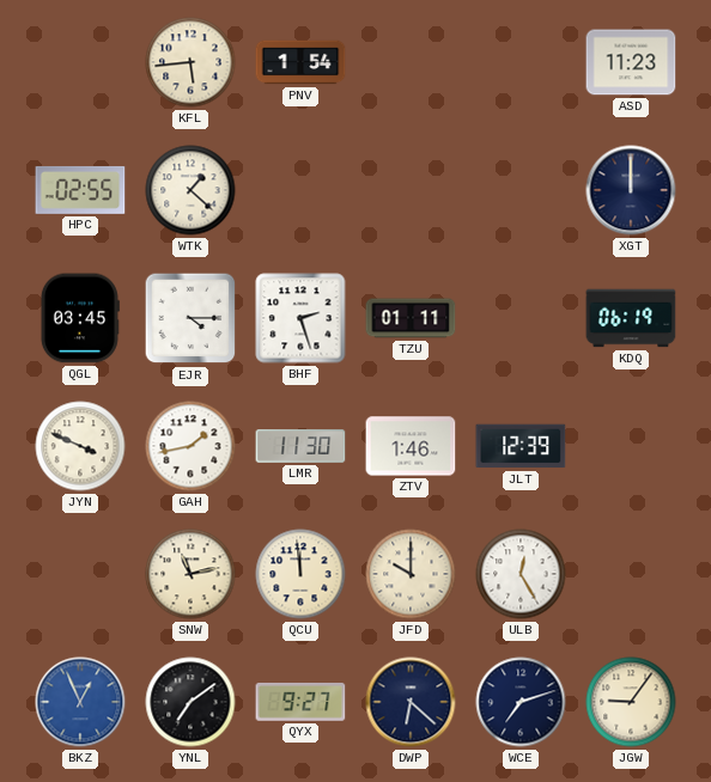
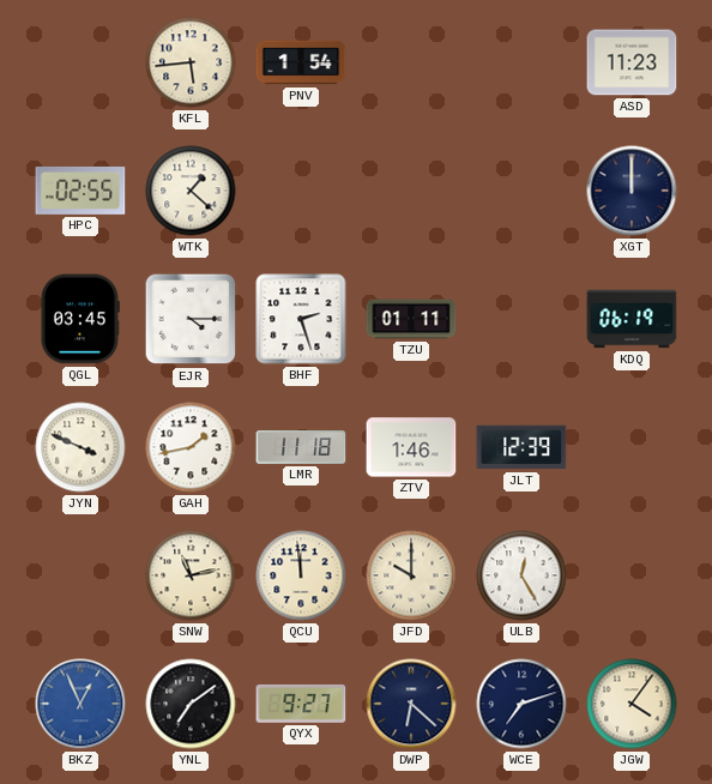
LMR: 11:30 -> 11:18
JGW: 9:06 -> 4:06
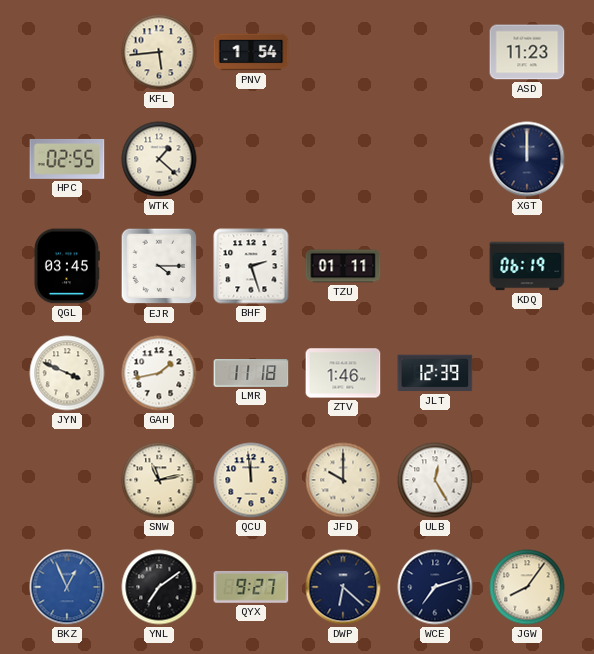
JGW: 4:06 -> 8:06
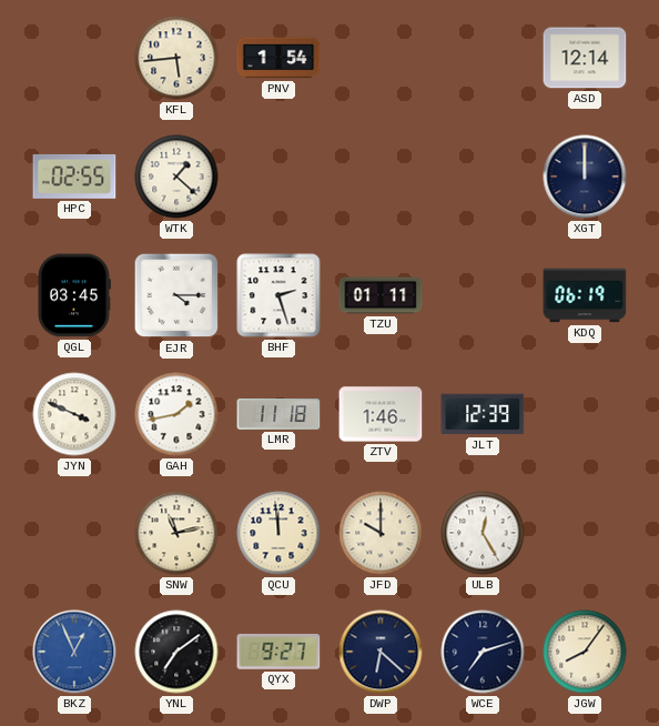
ASD: 11:23 -> 12:14
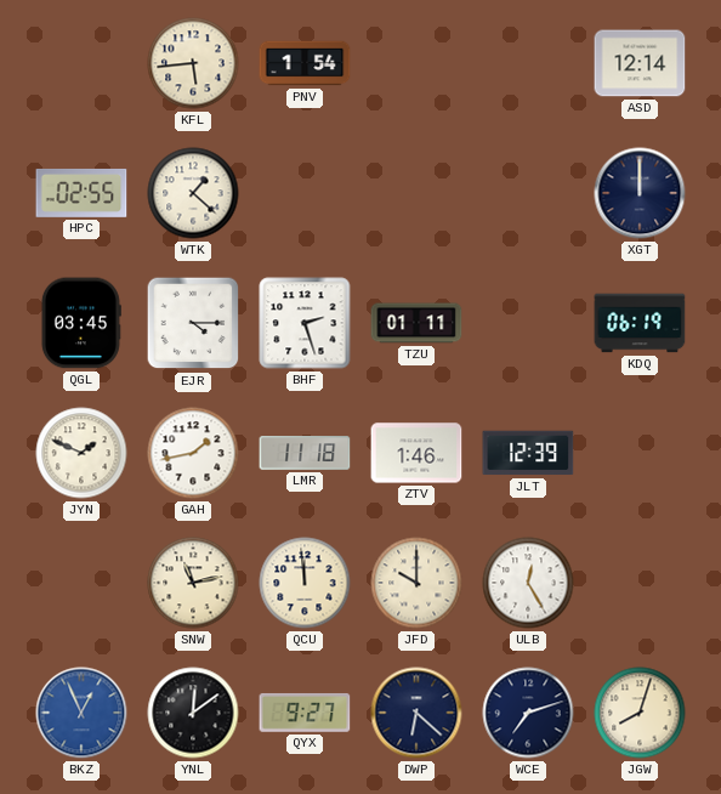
JYN: 3:49 -> 1:49
YNL: 7:09 -> 12:09
JGW: 8:06 -> 8:03
